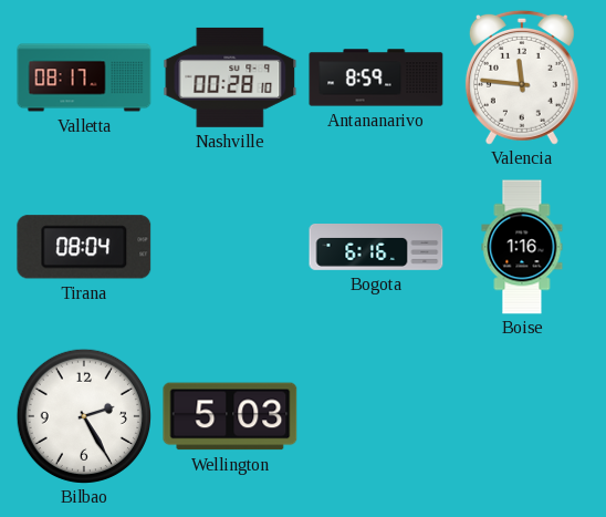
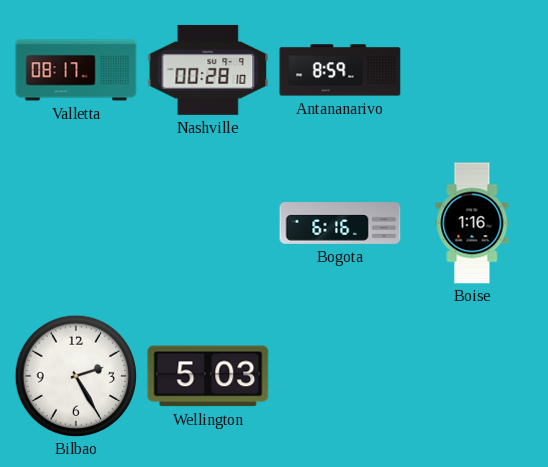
Valencia: 11:46 -> none
Tirana: 08:04 -> none
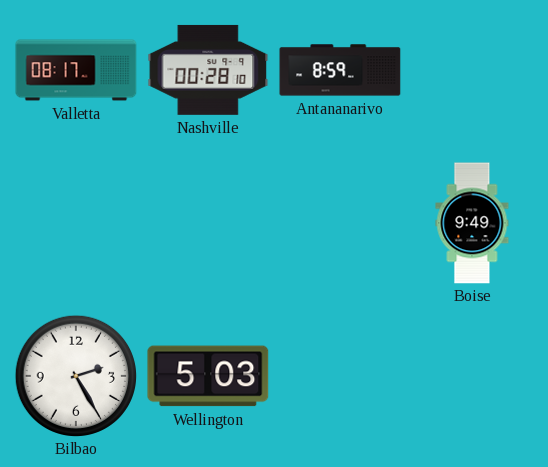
Bogota: 6:16 -> none
Boise: 1:16 -> 9:49
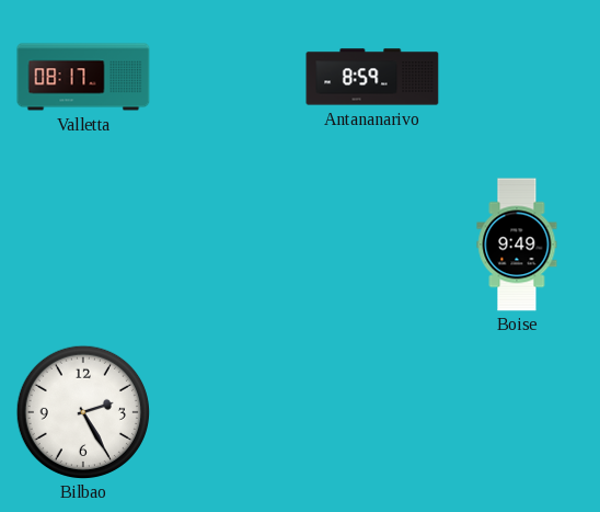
Nashville: 00:28 -> none
Wellington: 5:03 -> none
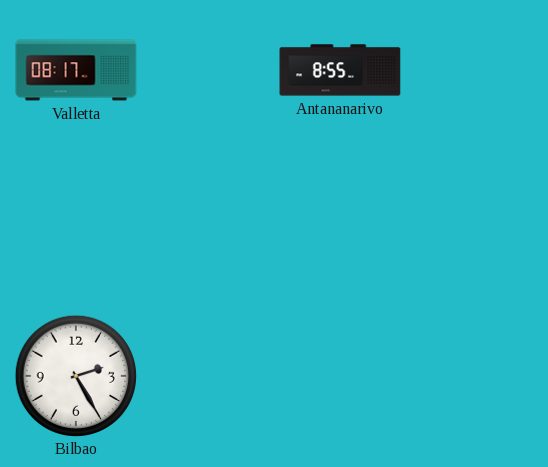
Antananarivo: 8:59 -> 8:55
Boise: 9:49 -> none
